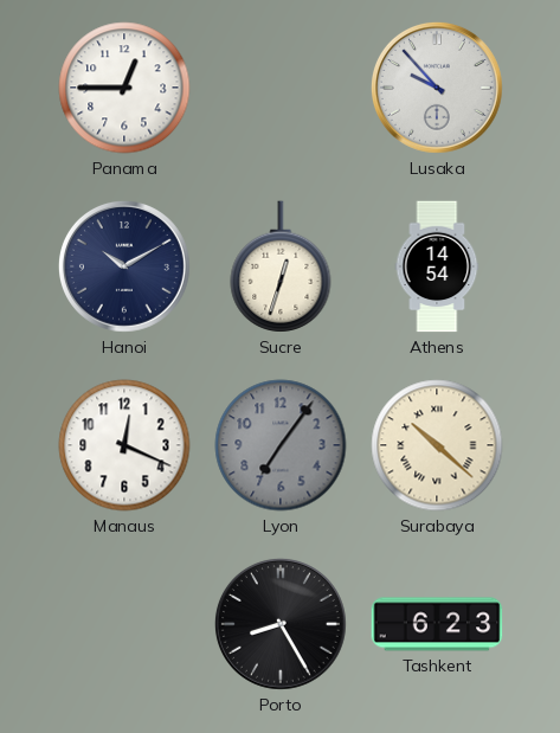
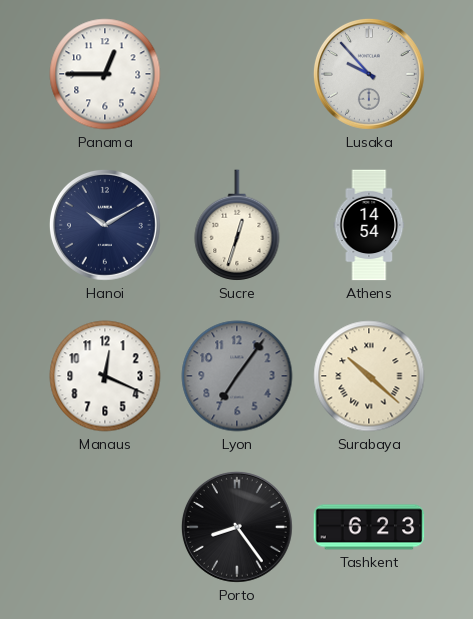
Porto: 8:25 -> 8:24
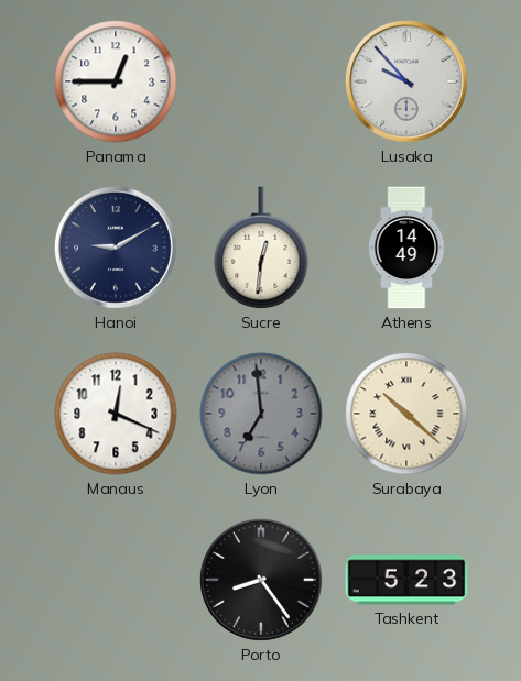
Hanoi: 10:10 -> 9:10
Sucre: 12:33 -> 12:31
Athens: 14:54 -> 14:49
Lyon: 7:06 -> 6:59
Tashkent: 6:23 -> 5:23
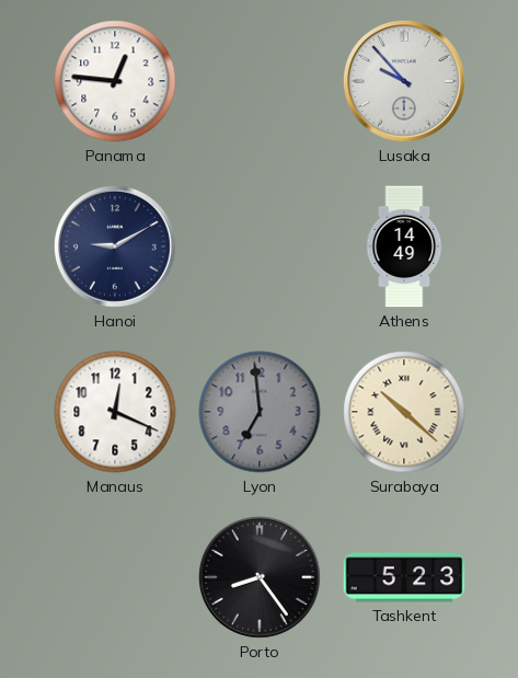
Panama: 12:45 -> 12:46
Sucre: 12:31 -> none
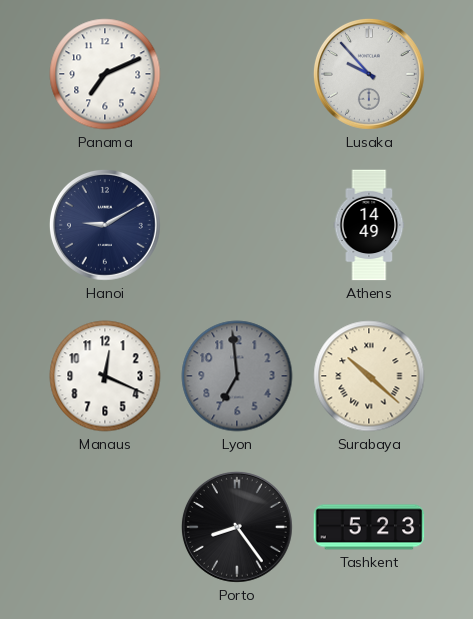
Panama: 12:46 -> 7:11
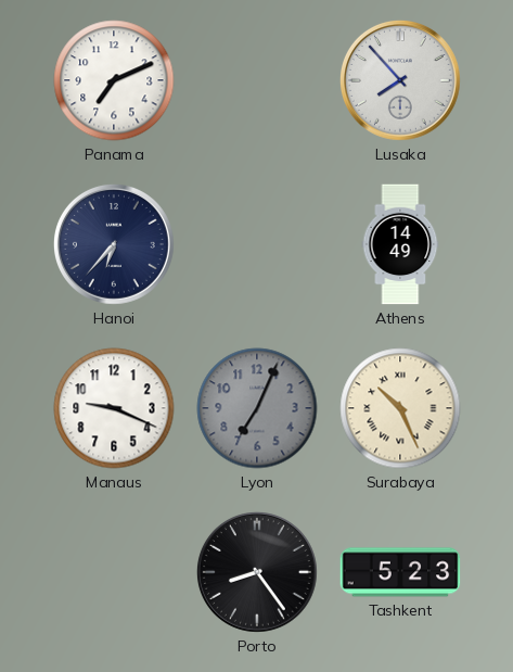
Lusaka: 9:53 -> 7:53
Hanoi: 9:10 -> 6:37
Manaus: 12:19 -> 9:19
Lyon: 6:59 -> 7:04
Surabaya: 10:22 -> 10:26
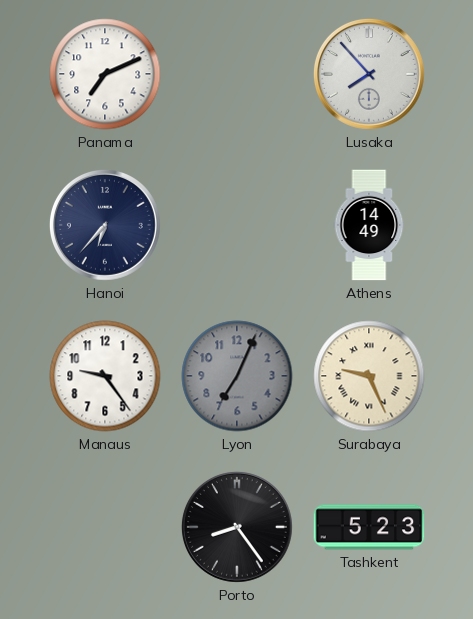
Manaus: 9:19 -> 9:24
Surabaya: 10:26 -> 9:26
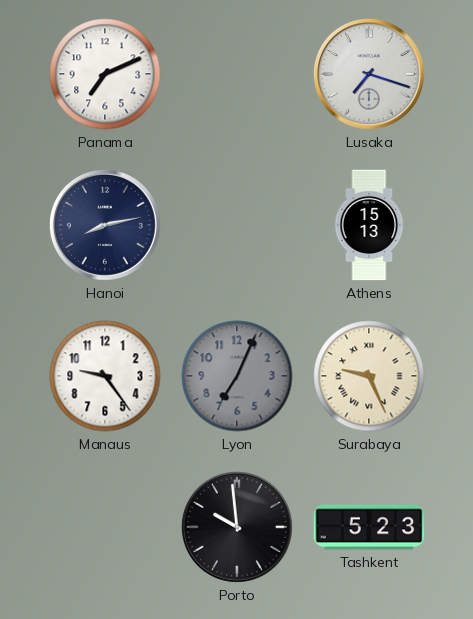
Lusaka: 7:53 -> 7:18
Hanoi: 6:37 -> 8:13
Athens: 14:49 -> 15:13
Porto: 8:24 -> 9:59
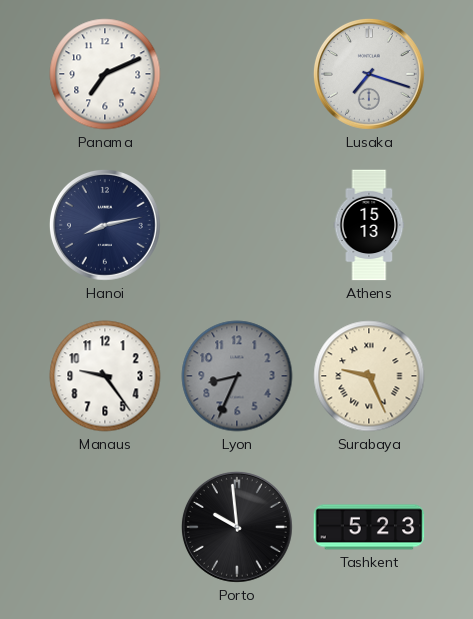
Lyon: 7:04 -> 8:34
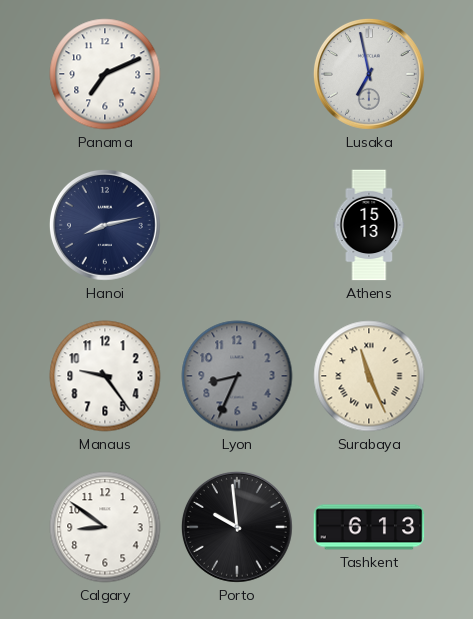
Lusaka: 7:18 -> 6:58
Surabaya: 9:26 -> 11:26
Calgary: none -> 8:51
Tashkent: 5:23 -> 6:13
